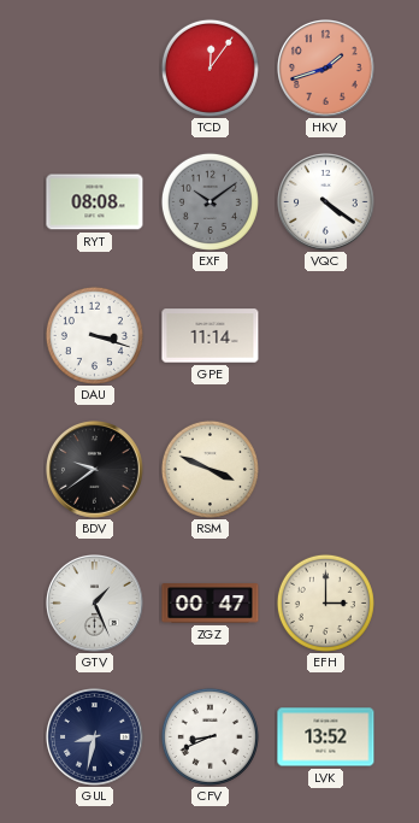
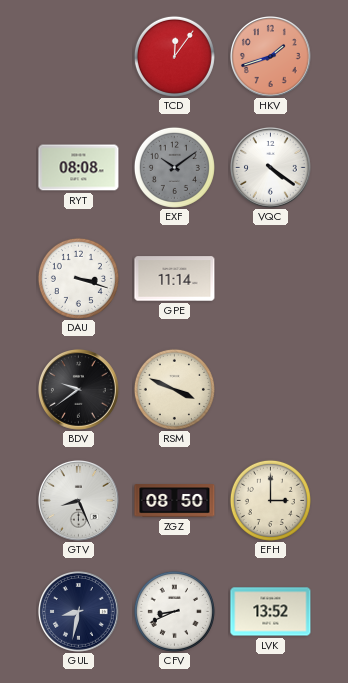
GTV: 1:26 -> 8:26
ZGZ: 00:47 -> 08:50
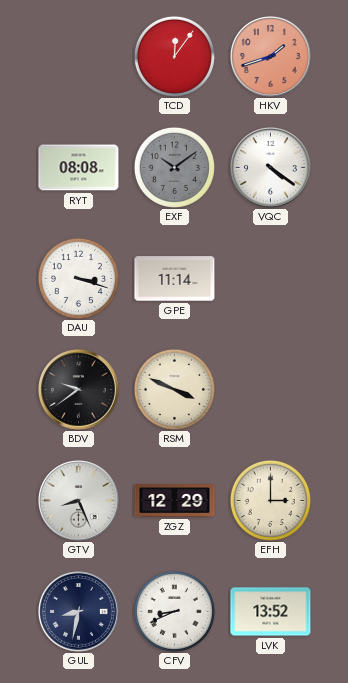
ZGZ: 08:50 -> 12:29
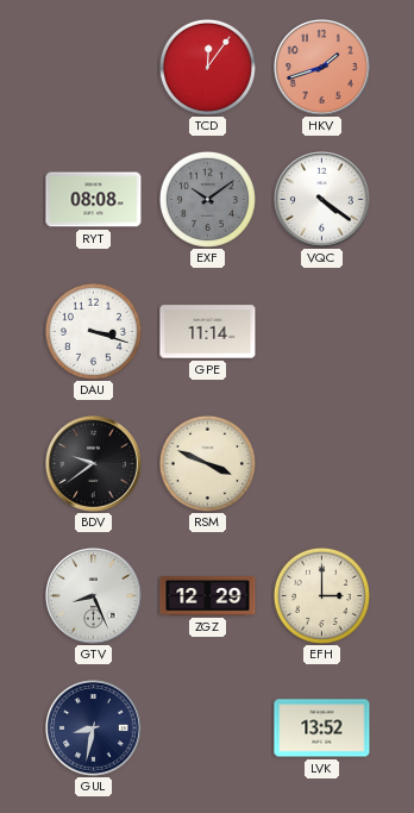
CFV: 8:41 -> none
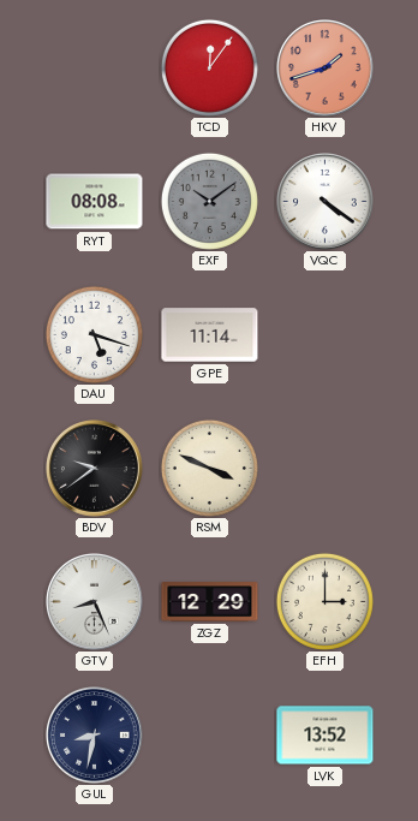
DAU: 3:18 -> 5:18
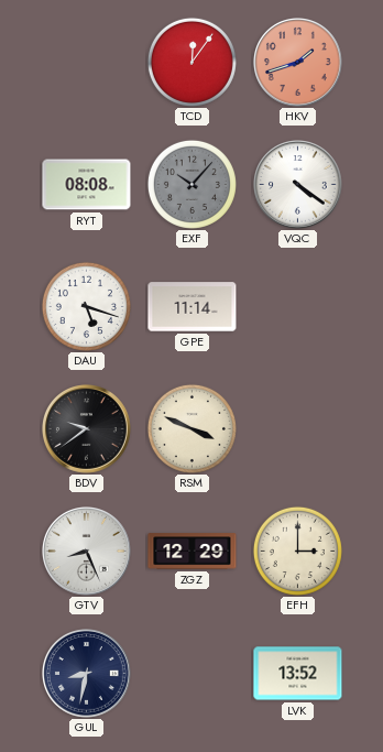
EXF: 10:09 -> 10:07
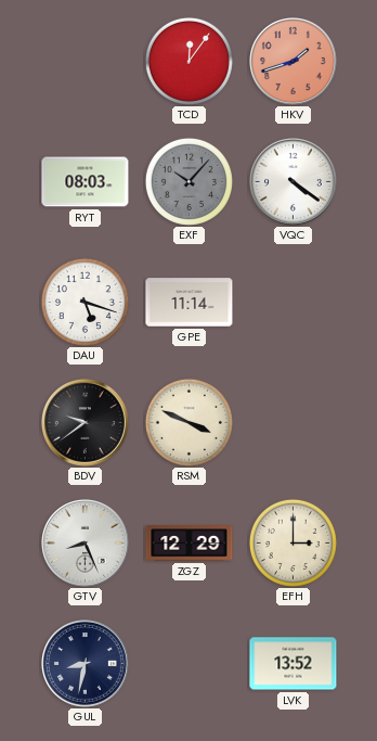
RYT: 08:08 -> 08:03
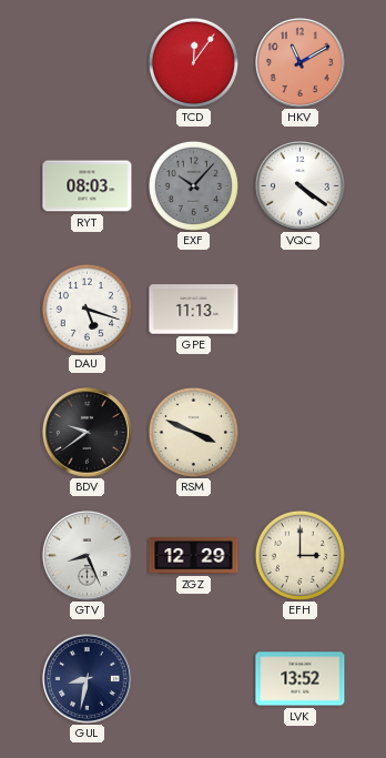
HKV: 1:42 -> 11:10
GPE: 11:14 -> 11:13
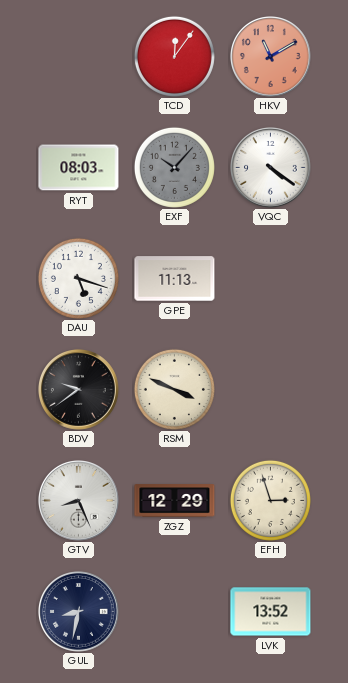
EFH: 3:00 -> 2:57
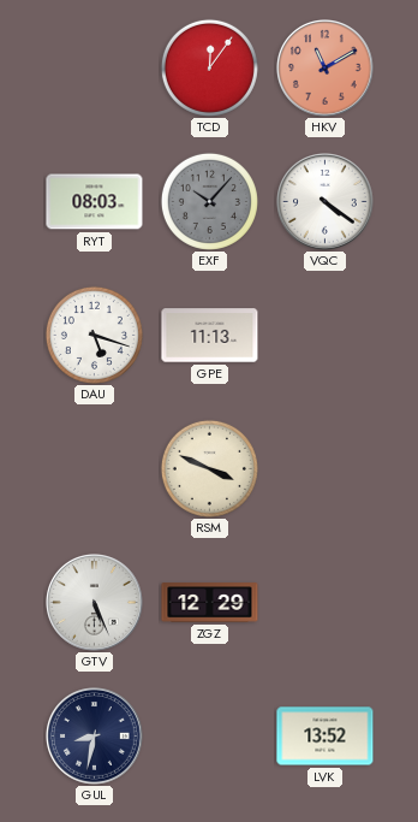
BDV: 9:39 -> none
GTV: 8:26 -> 5:26
EFH: 2:57 -> none
